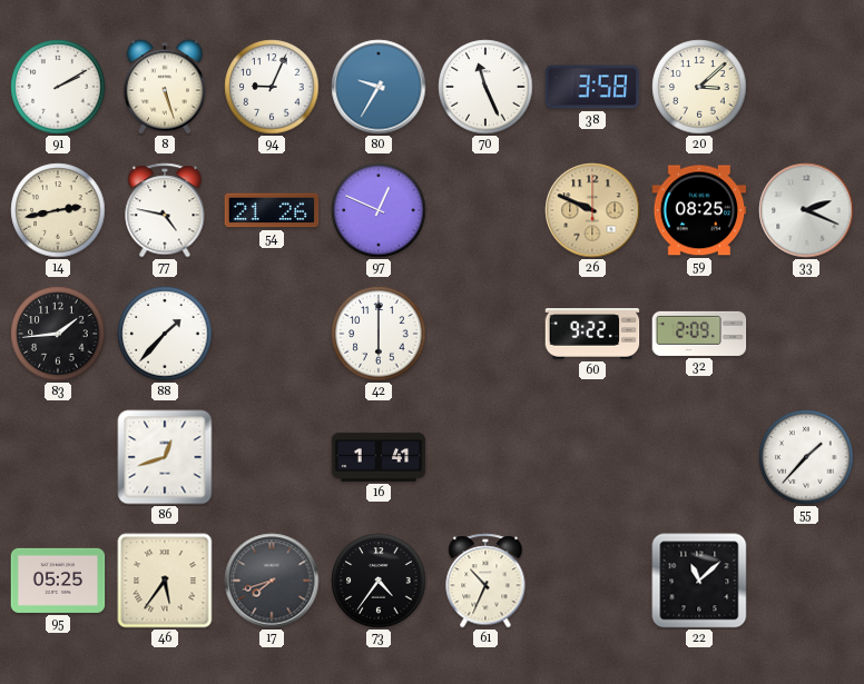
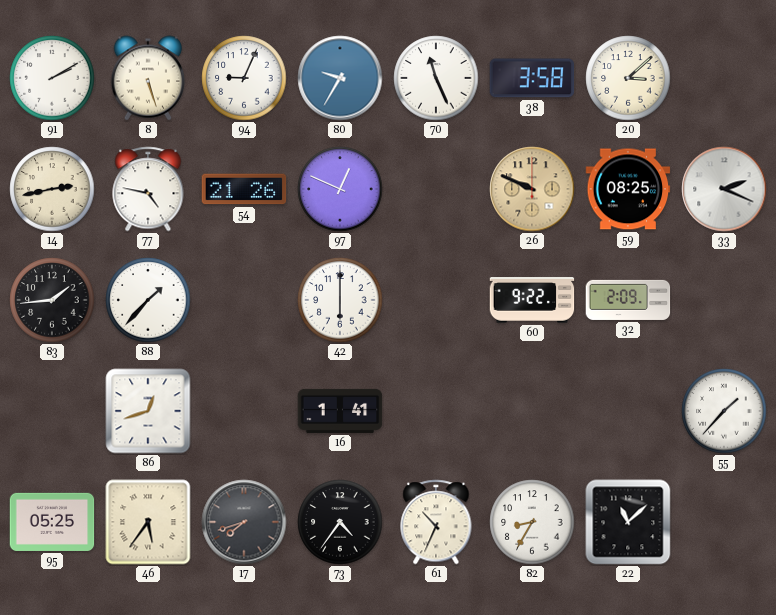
82: none -> 8:35
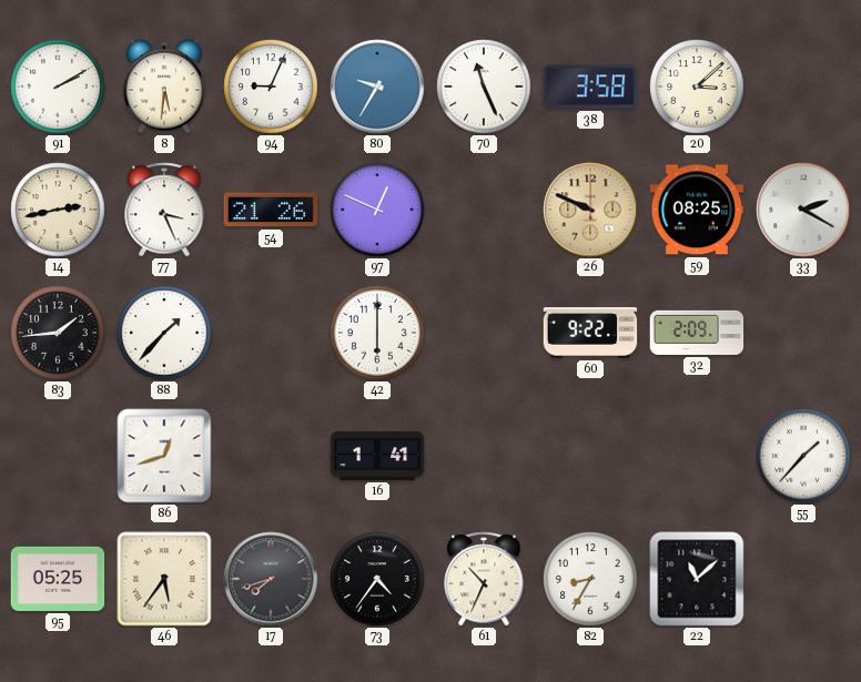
8: 5:27 -> 5:31
77: 4:47 -> 3:26
33: 2:19 -> 2:20
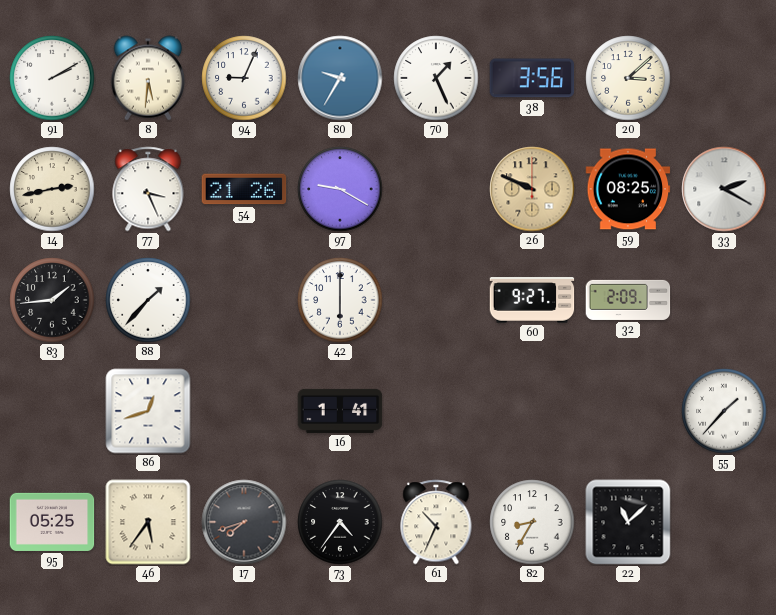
70: 11:26 -> 1:26
38: 3:58 -> 3:56
97: 12:49 -> 9:20
60: 9:22 -> 9:27
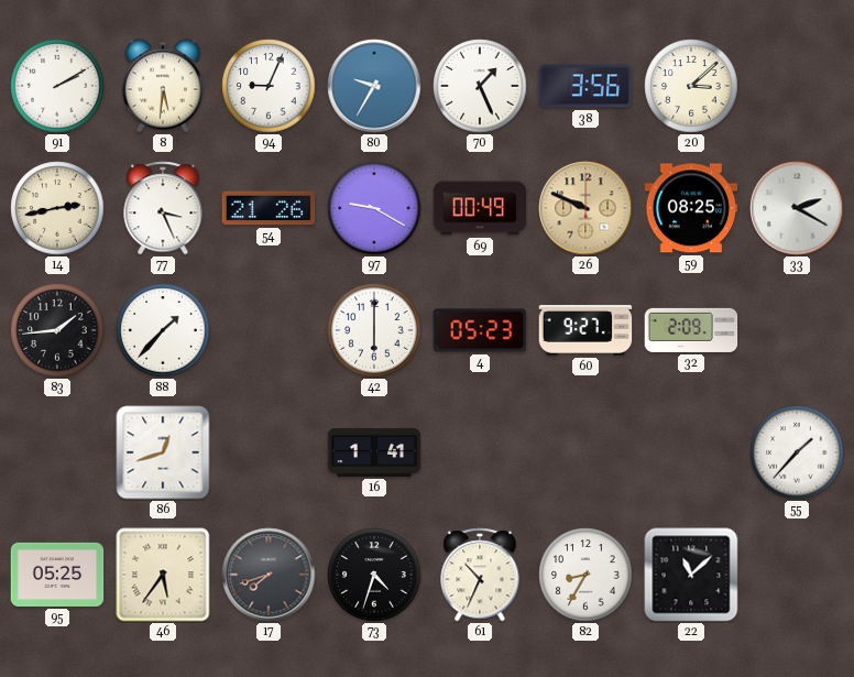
69: none -> 00:49
4: none -> 05:23
73: 4:36 -> 4:33
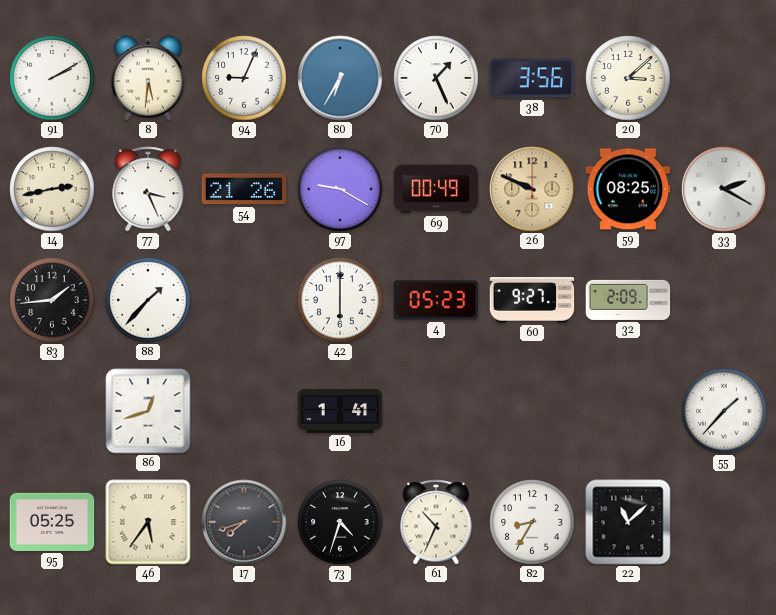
80: 9:35 -> 6:35
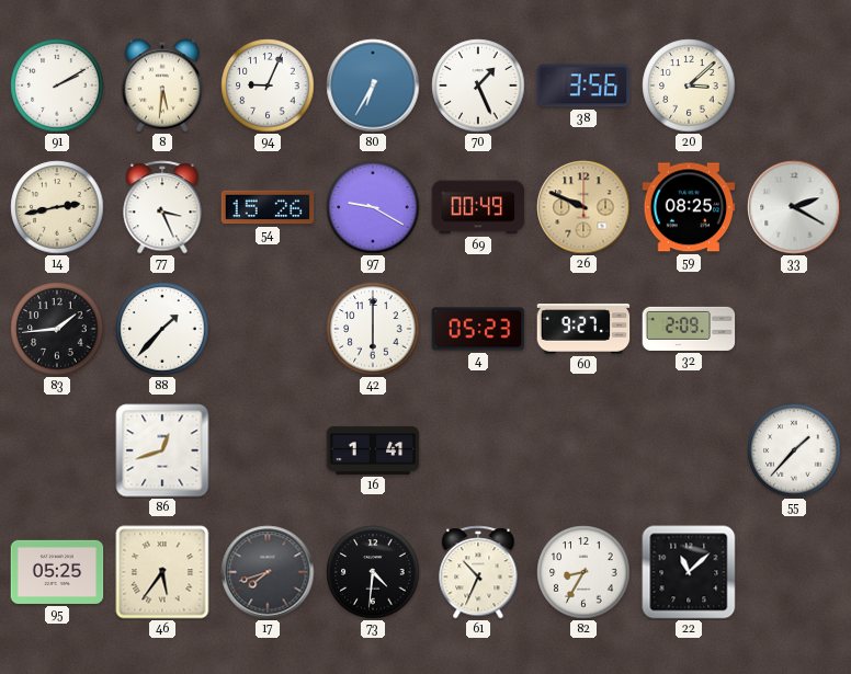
54: 21:26 -> 15:26
73: 4:33 -> 4:31
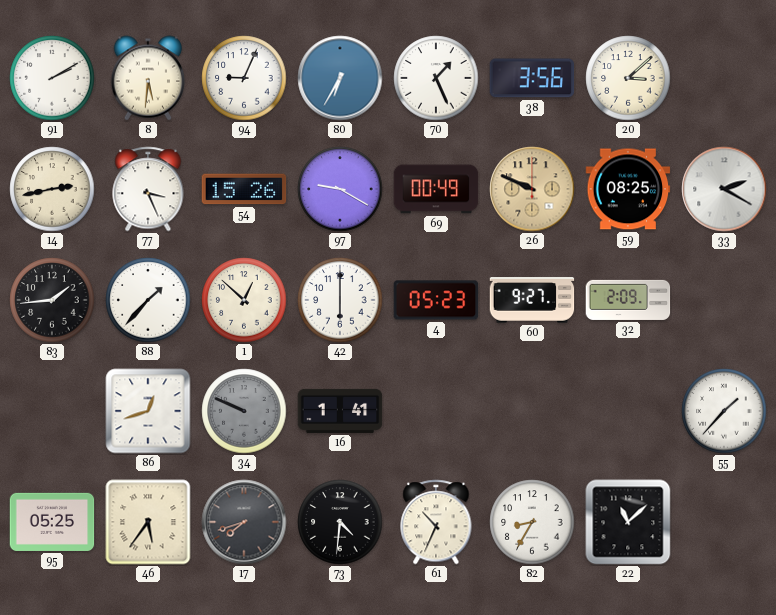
1: none -> 12:52
34: none -> 9:49
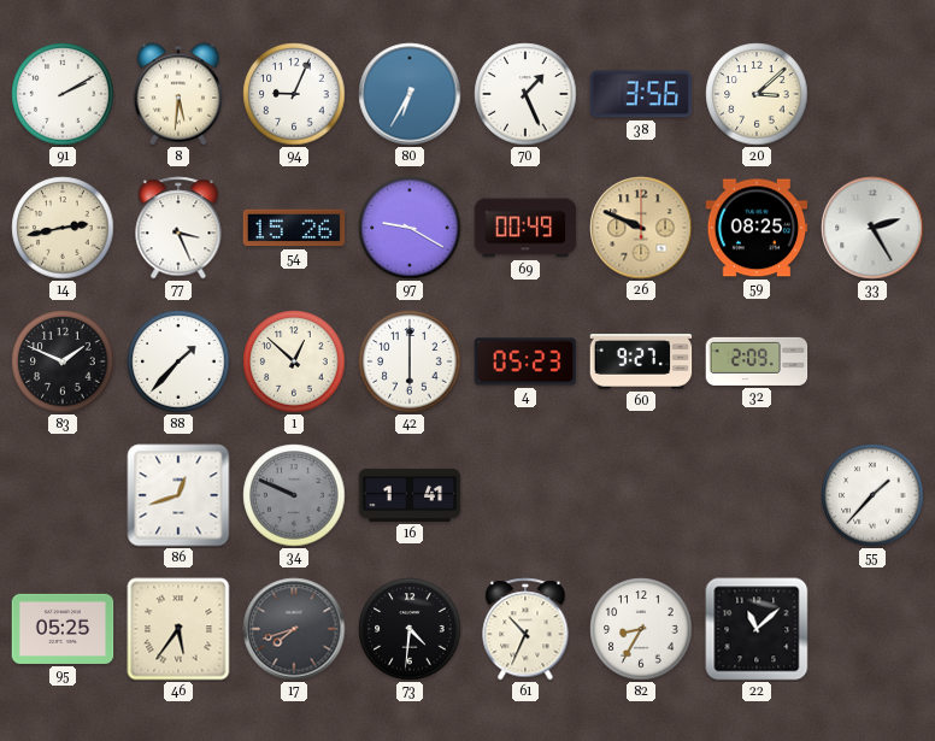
33: 2:20 -> 2:25
83: 1:44 -> 1:49
